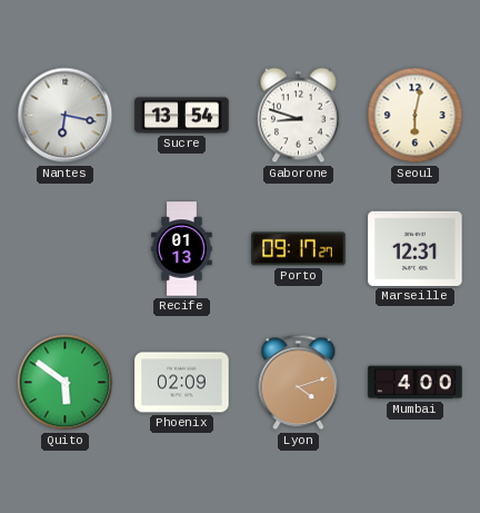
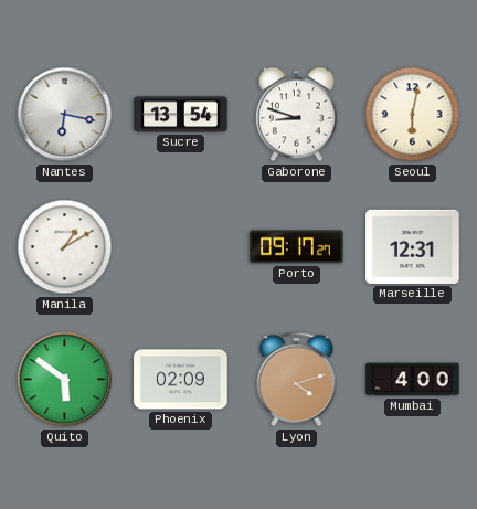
Manila: none -> 1:10
Recife: 01:13 -> none
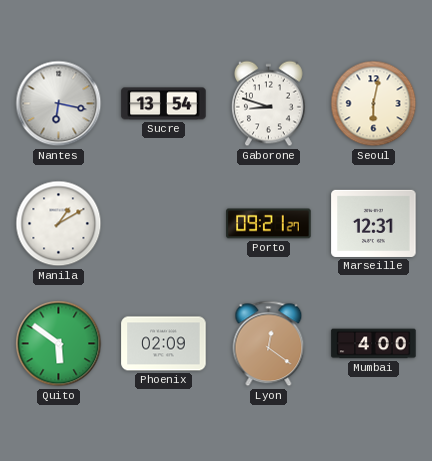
Porto: 09:17 -> 09:21
Lyon: 4:12 -> 12:21
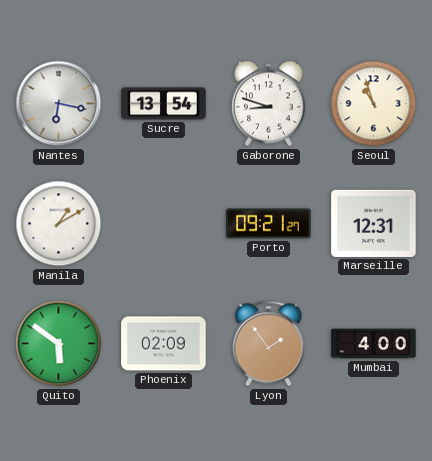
Seoul: 6:02 -> 10:57
Lyon: 12:21 -> 1:54
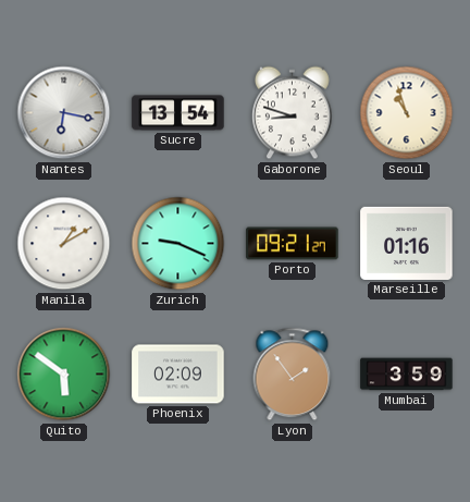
Zurich: none -> 9:19
Marseille: 12:31 -> 01:16
Mumbai: 4:00 -> 3:59
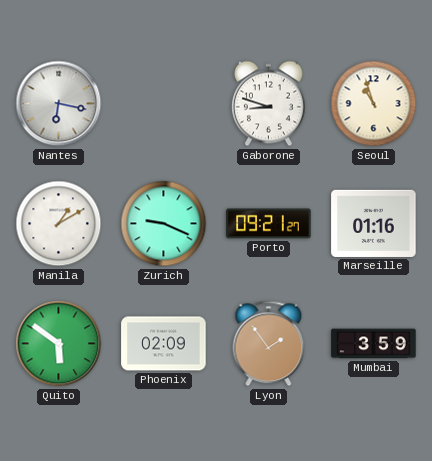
Sucre: 13:54 -> none
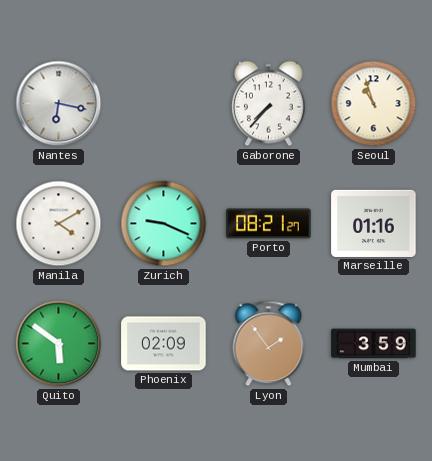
Gaborone: 8:48 -> 7:37
Manila: 1:10 -> 4:10
Porto: 09:21 -> 08:21
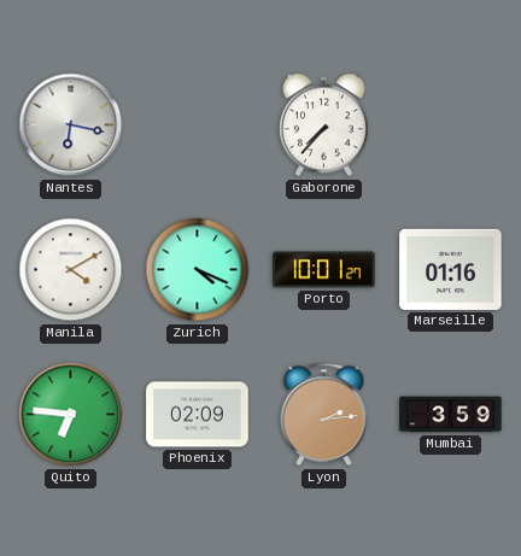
Seoul: 10:57 -> none
Zurich: 9:19 -> 4:19
Porto: 08:21 -> 10:01
Quito: 5:51 -> 6:46
Lyon: 1:54 -> 2:14
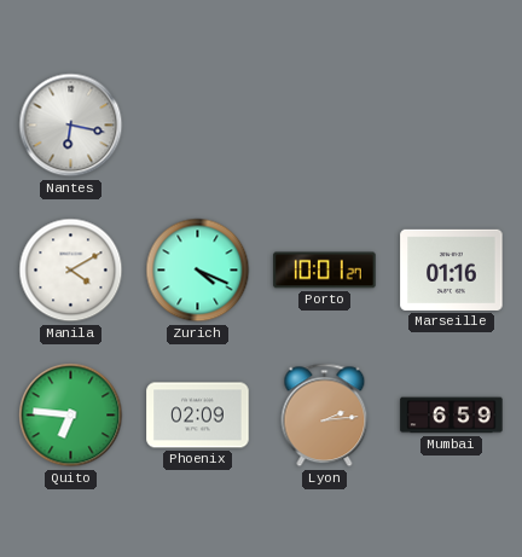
Gaborone: 7:37 -> none
Mumbai: 3:59 -> 6:59
